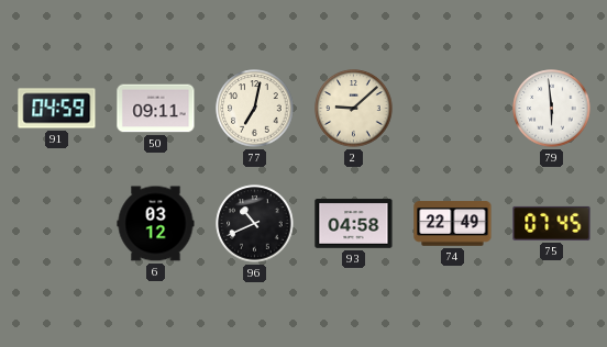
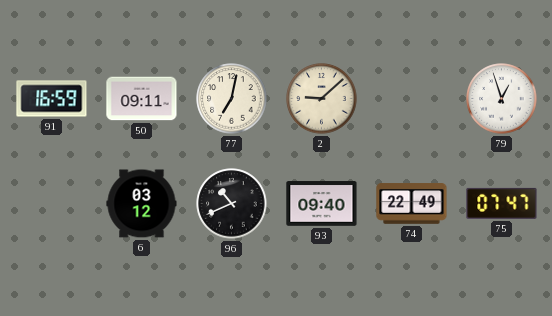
91: 04:59 -> 16:59
79: 5:59 -> 12:57
93: 04:58 -> 09:40
75: 07:45 -> 07:47
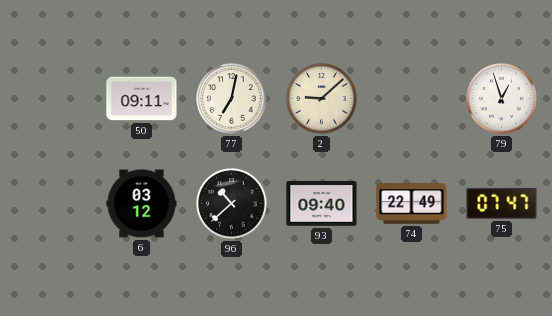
91: 16:59 -> none
96: 10:41 -> 10:38
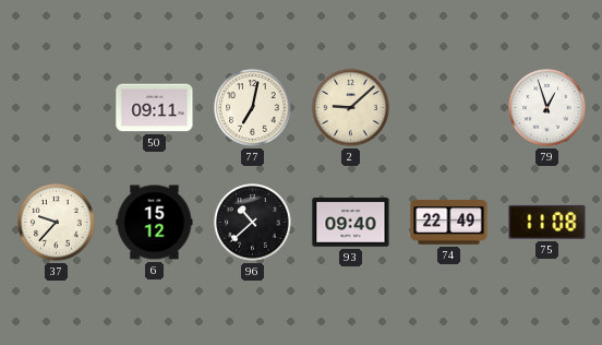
37: none -> 9:37
6: 03:12 -> 15:12
75: 07:47 -> 11:08
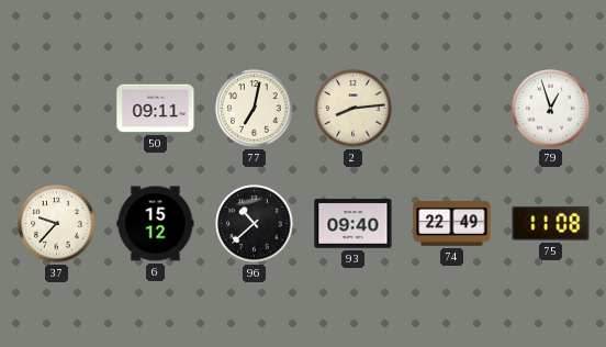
2: 9:08 -> 8:14
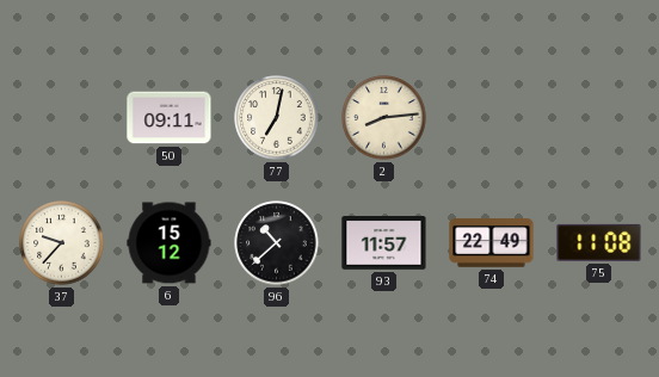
79: 12:57 -> none
93: 09:40 -> 11:57
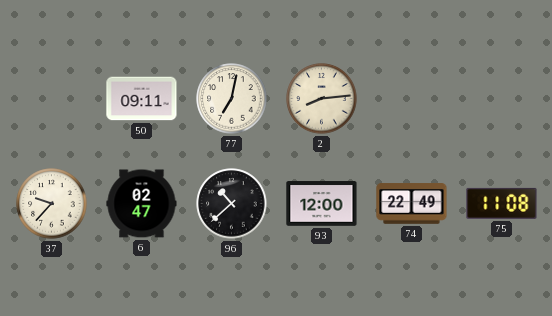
6: 15:12 -> 02:47
93: 11:57 -> 12:00
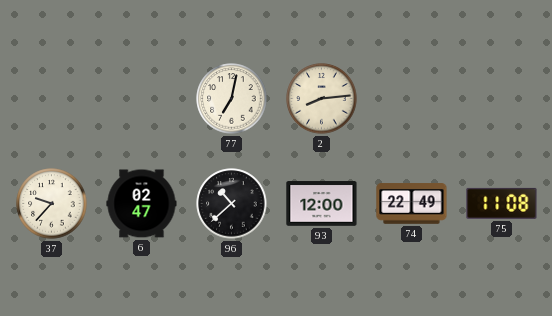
50: 09:11 -> none
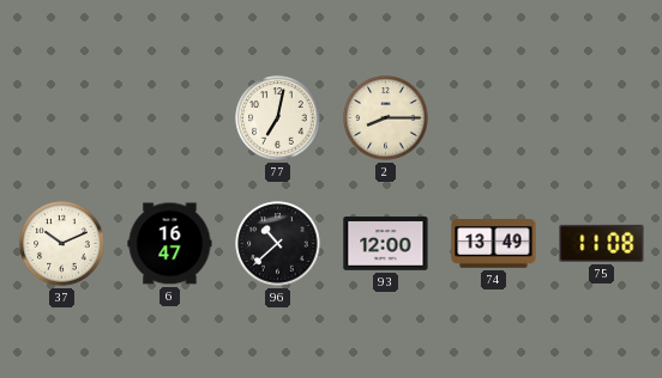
2: 8:14 -> 8:15
37: 9:37 -> 10:11
6: 02:47 -> 16:47
74: 22:49 -> 13:49
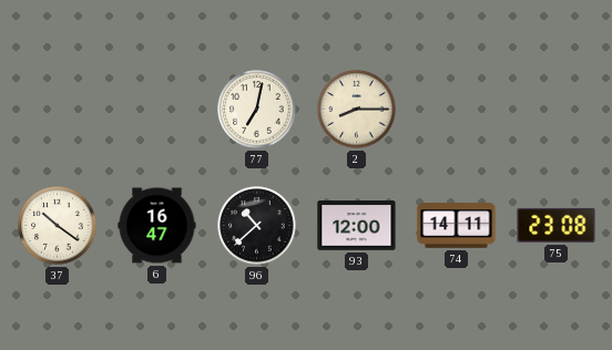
37: 10:11 -> 10:21
74: 13:49 -> 14:11
75: 11:08 -> 23:08
